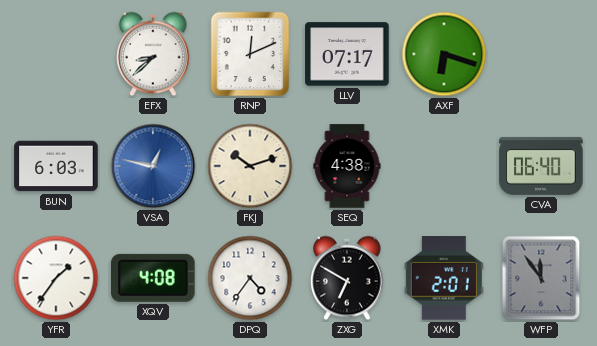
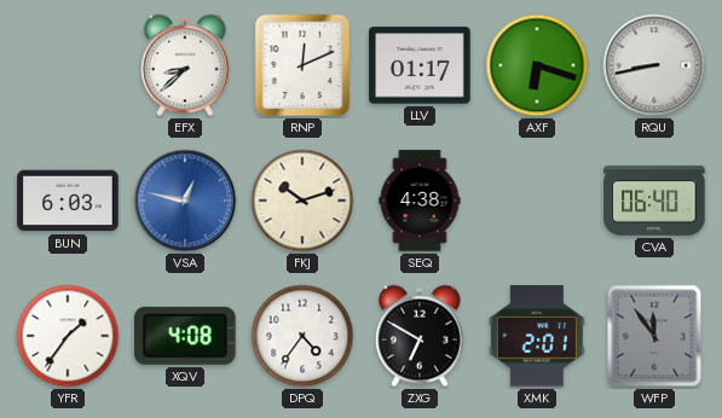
LLV: 07:17 -> 01:17
RQU: none -> 8:43
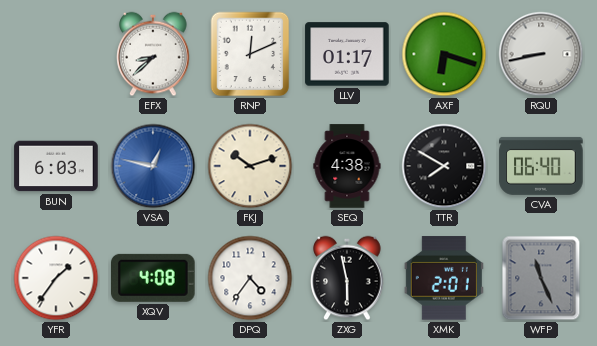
TTR: none -> 7:50
ZXG: 6:50 -> 5:58
WFP: 11:54 -> 11:26
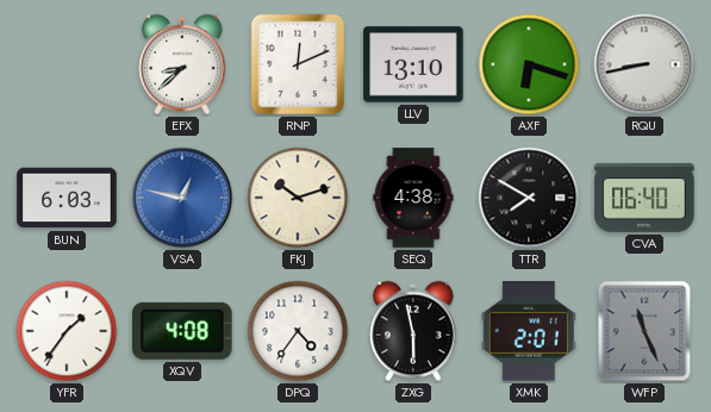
LLV: 01:17 -> 13:10
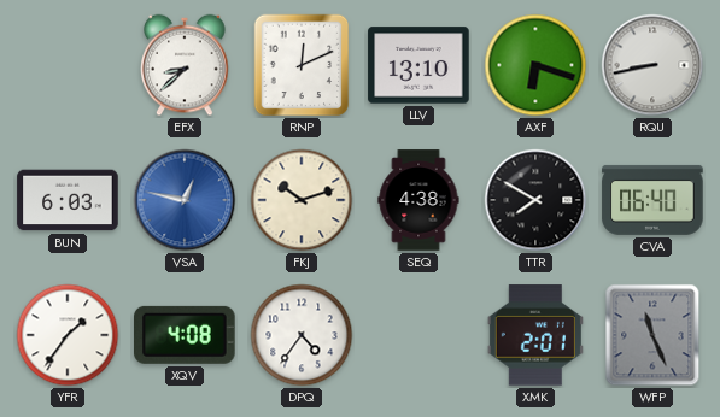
ZXG: 5:58 -> none
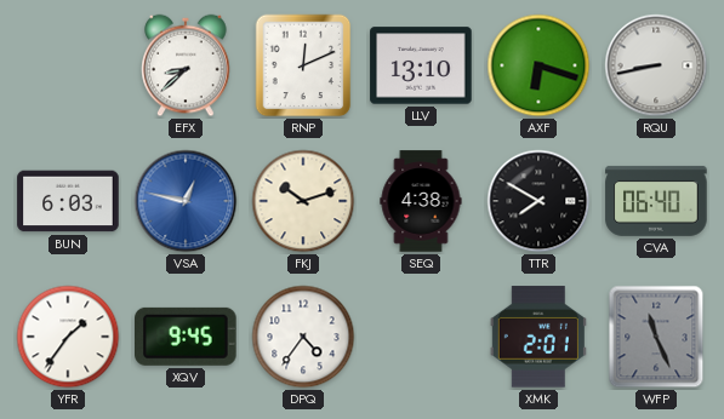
XQV: 4:08 -> 9:45
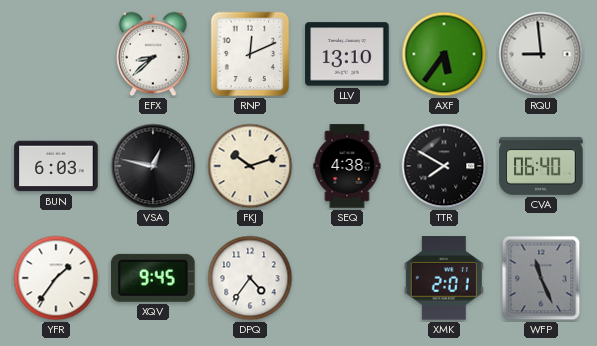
AXF: 6:18 -> 5:36
RQU: 8:43 -> 8:59
VSA dial: blue -> black
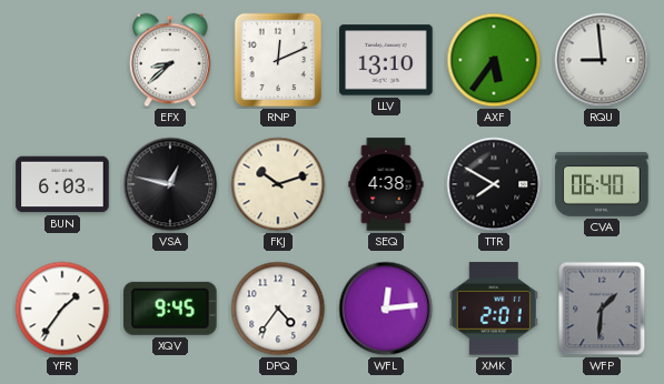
WFL: none -> 12:14
WFP: 11:26 -> 1:31
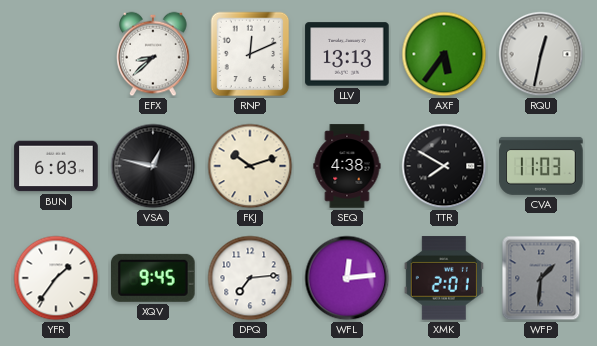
LLV: 13:10 -> 13:13
RQU: 8:59 -> 12:32
CVA: 06:40 -> 11:03
DPQ: 4:36 -> 7:14
